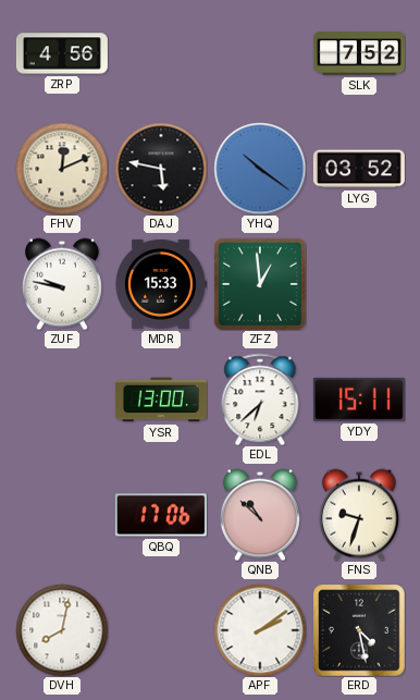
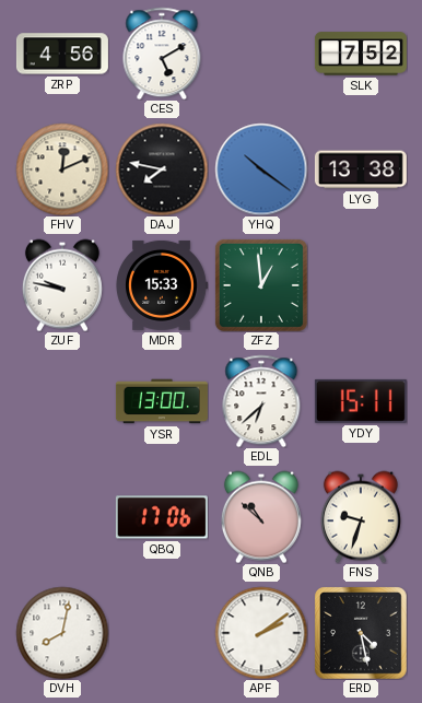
CES: none -> 5:10
DAJ: 5:47 -> 7:47
LYG: 03:52 -> 13:38
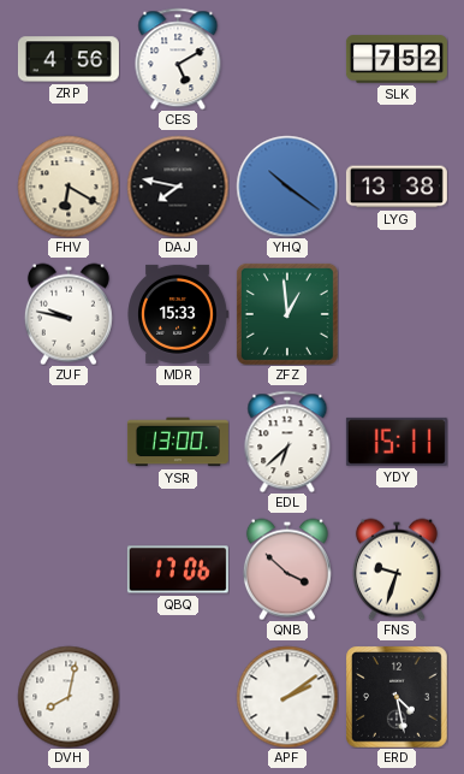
FHV: 12:11 -> 6:20
QNB: 10:52 -> 3:52
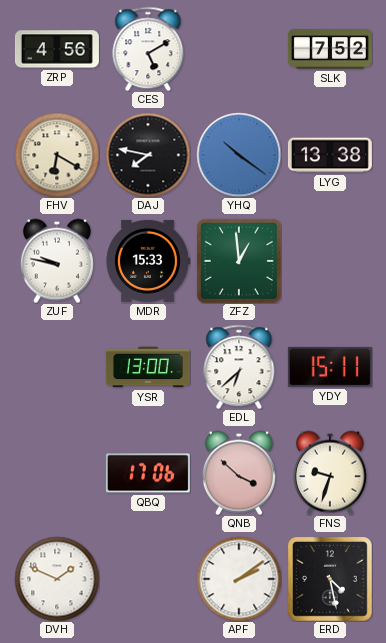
DVH: 8:02 -> 1:49
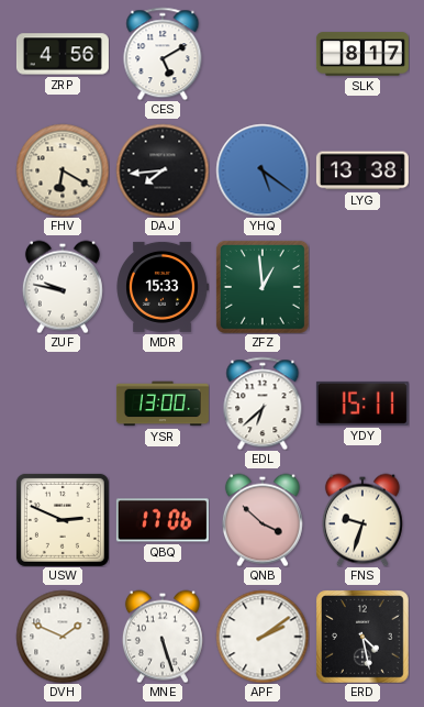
SLK: 7:52 -> 8:17
DAJ: 7:47 -> 7:44
YHQ: 10:21 -> 5:21
USW: none -> 2:49
MNE: none -> 5:27
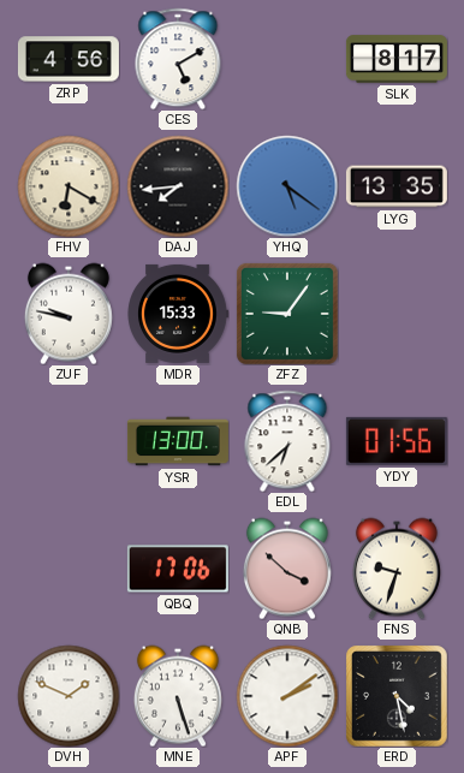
LYG: 13:38 -> 13:35
ZFZ: 12:59 -> 9:06
YDY: 15:11 -> 01:56
USW: 2:49 -> none
